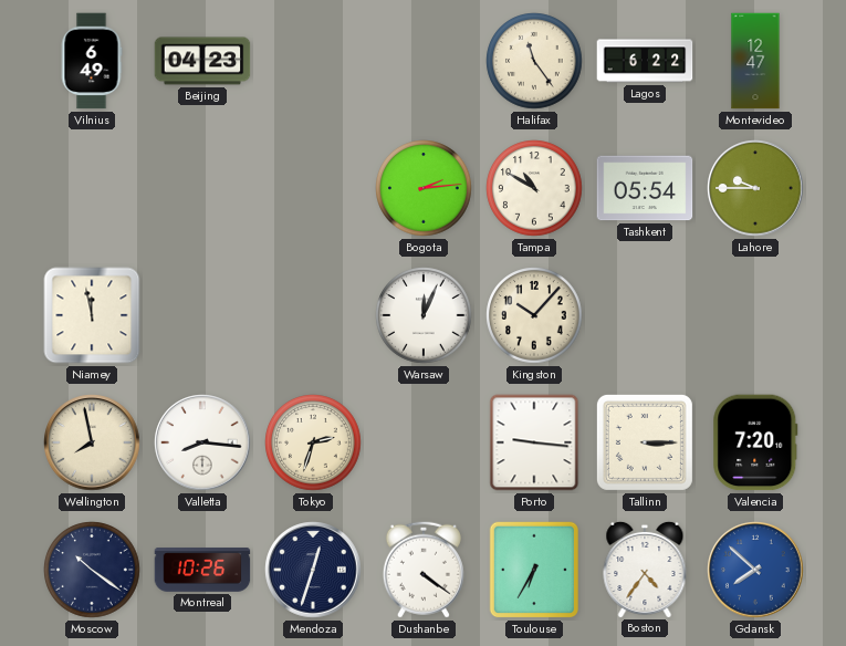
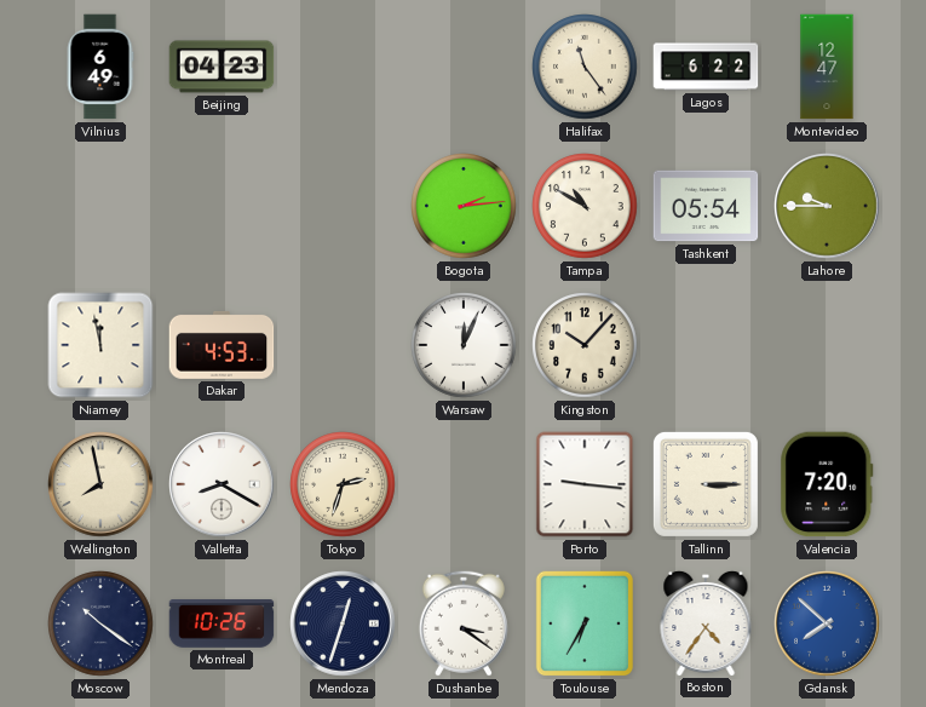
Dakar: none -> 4:53
Valletta: 8:16 -> 8:20
Dushanbe: 4:21 -> 3:21
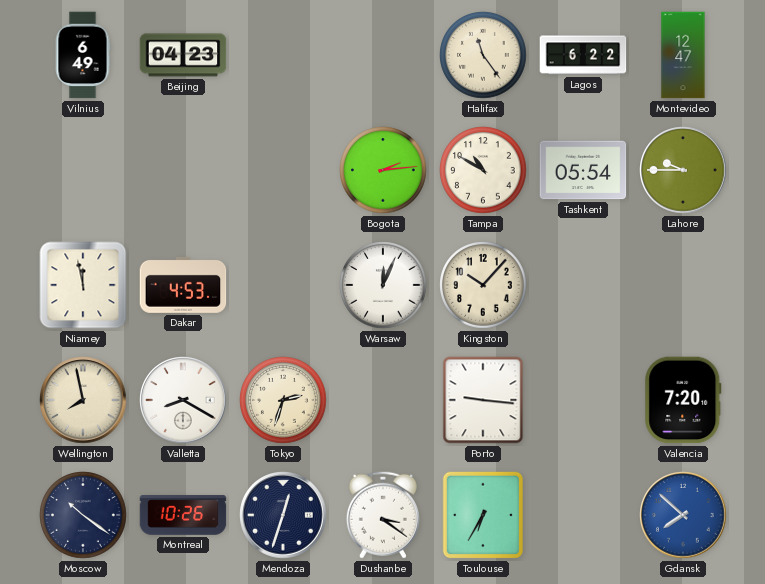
Tallinn: 3:15 -> none
Boston: 4:36 -> none
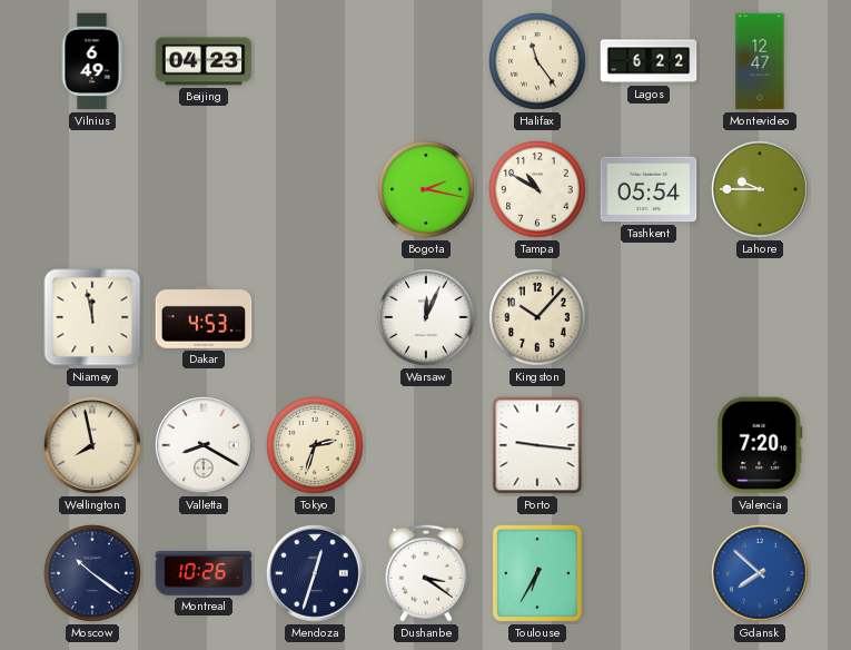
Bogota: 2:14 -> 2:17
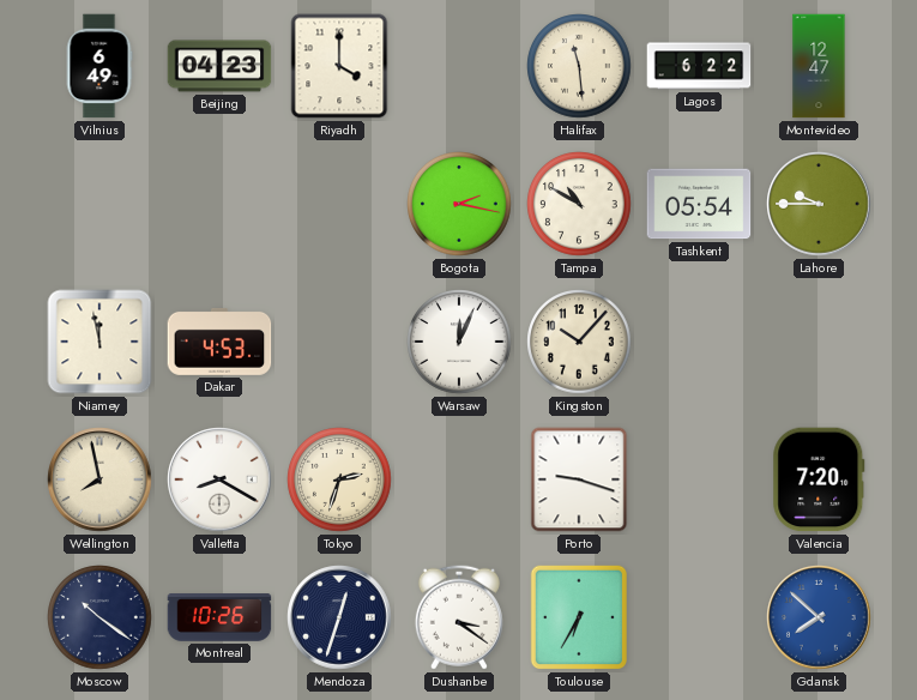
Riyadh: none -> 4:00
Halifax: 11:24 -> 11:29
Porto: 9:16 -> 9:18
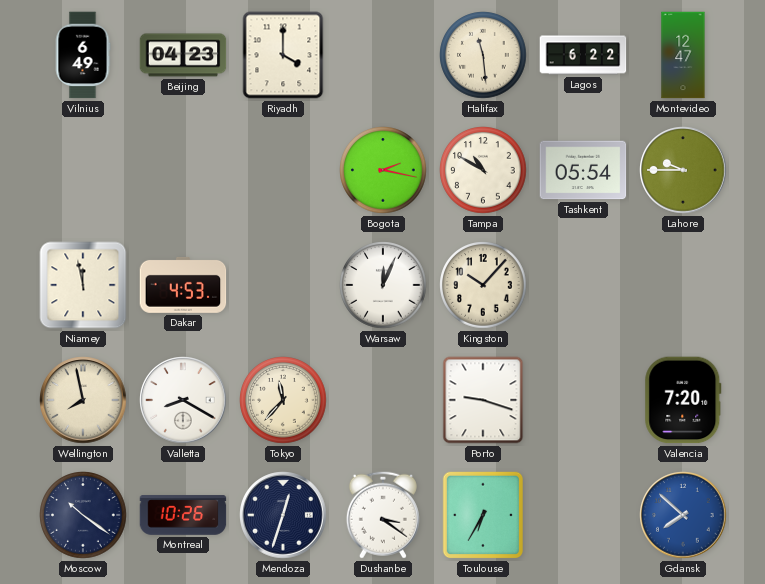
Tokyo: 2:33 -> 11:37
